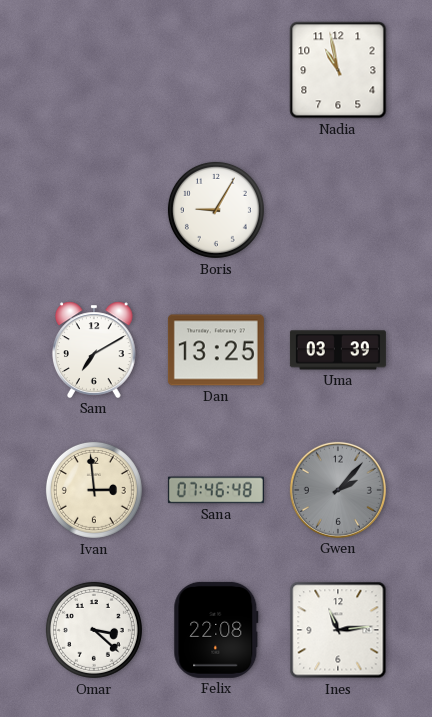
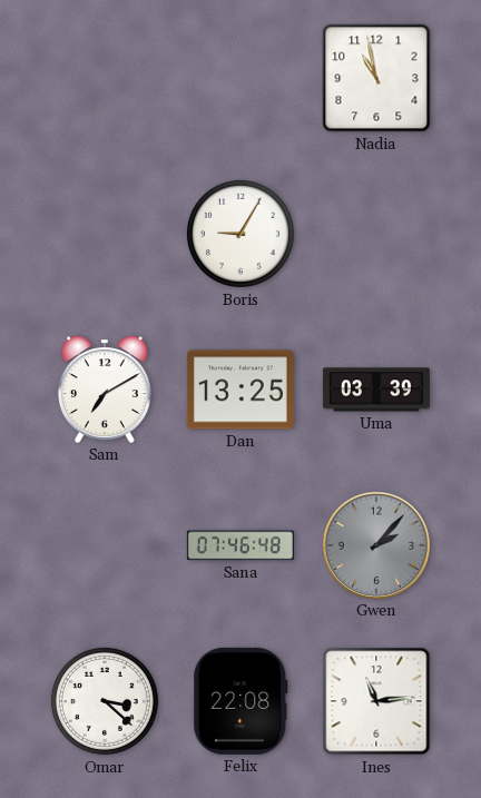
Ivan: 2:59 -> none
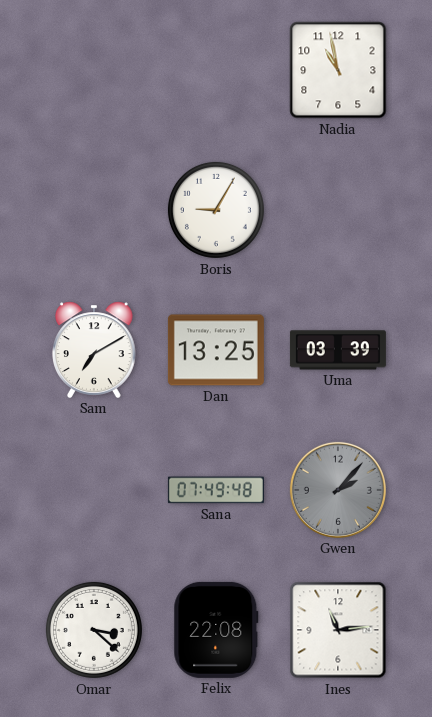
Sana: 07:46 -> 07:49
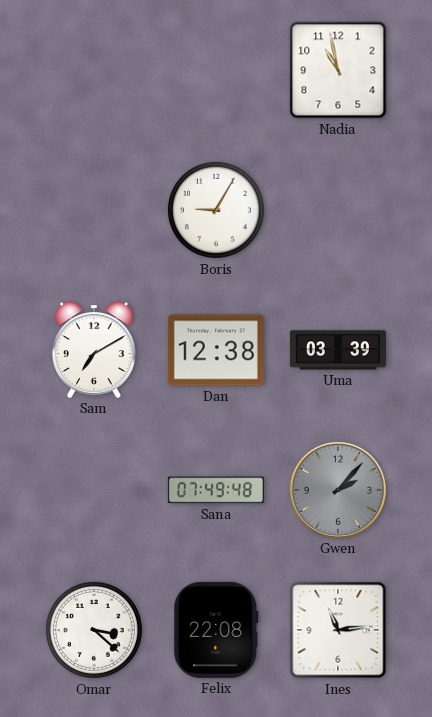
Dan: 13:25 -> 12:38
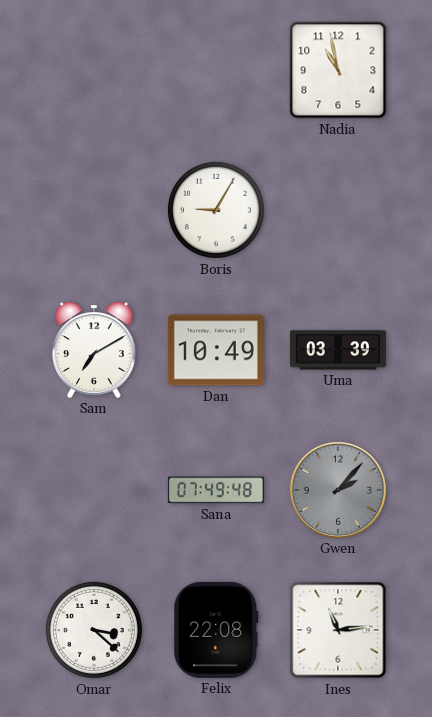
Dan: 12:38 -> 10:49
